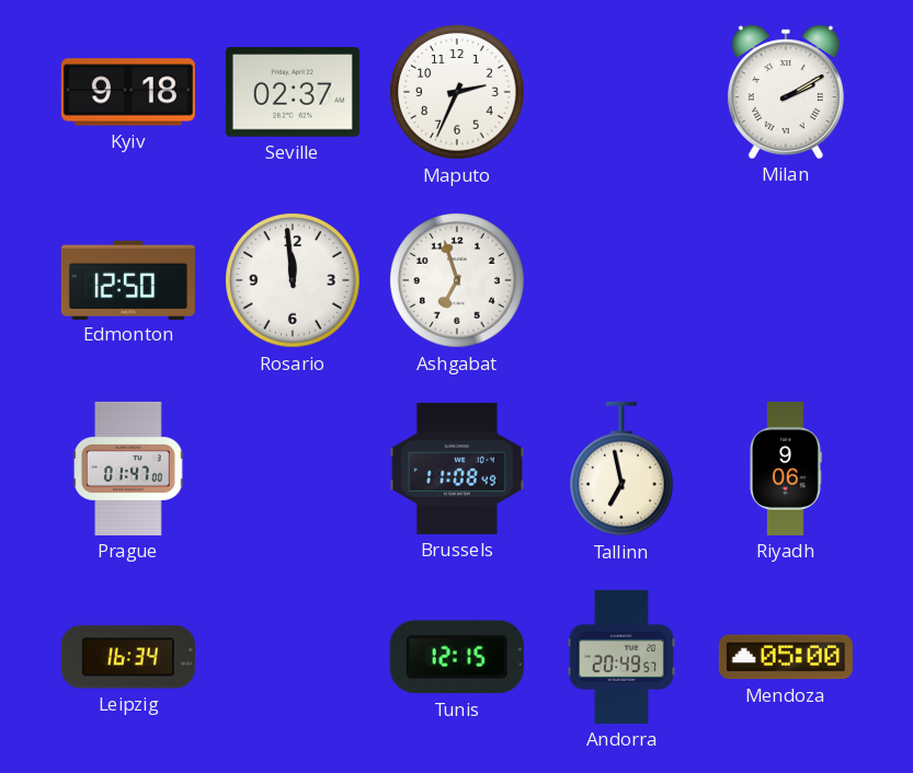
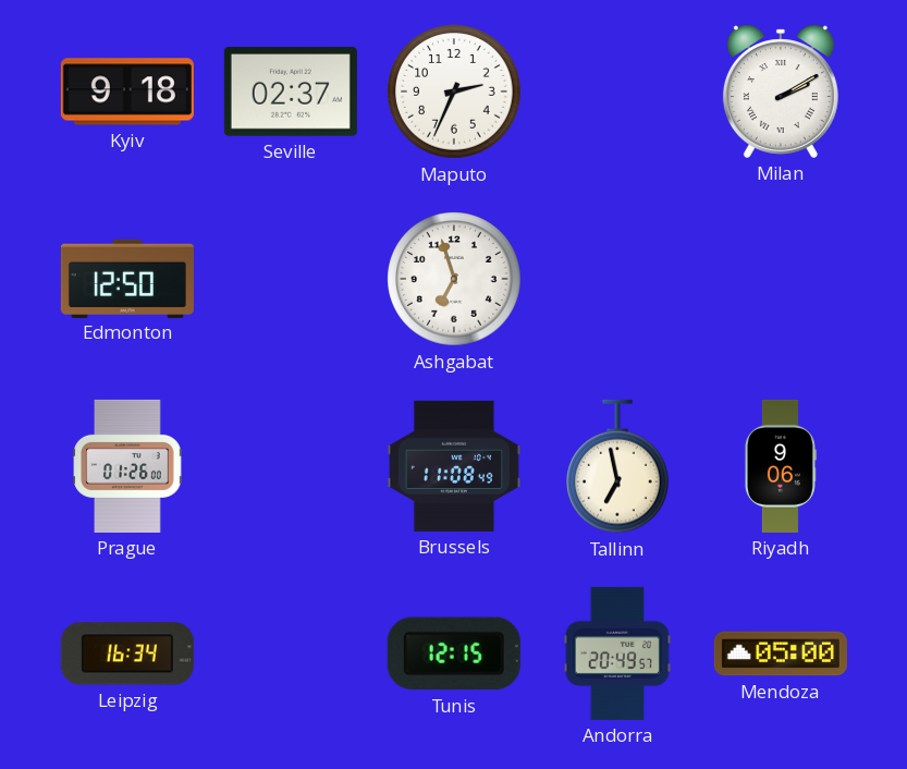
Rosario: 11:59 -> none
Prague: 01:47 -> 01:26
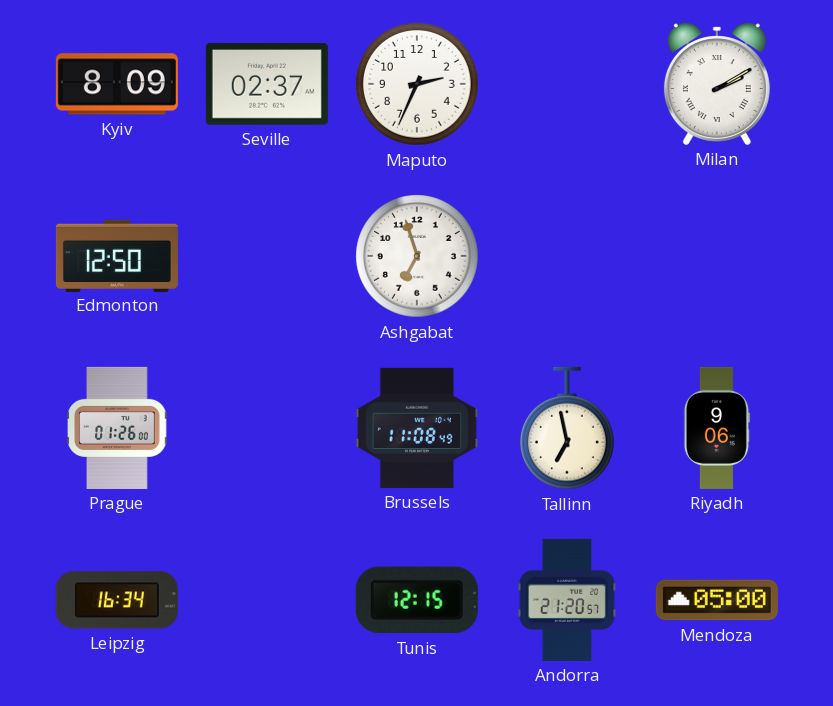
Kyiv: 9:18 -> 8:09
Andorra: 20:49 -> 21:20
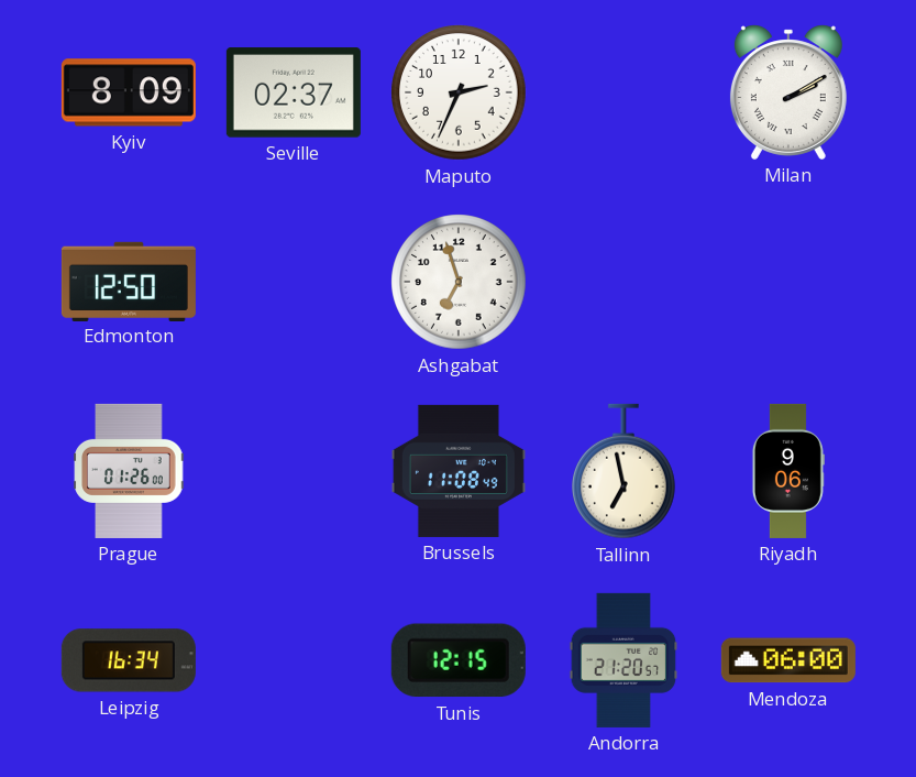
Mendoza: 05:00 -> 06:00
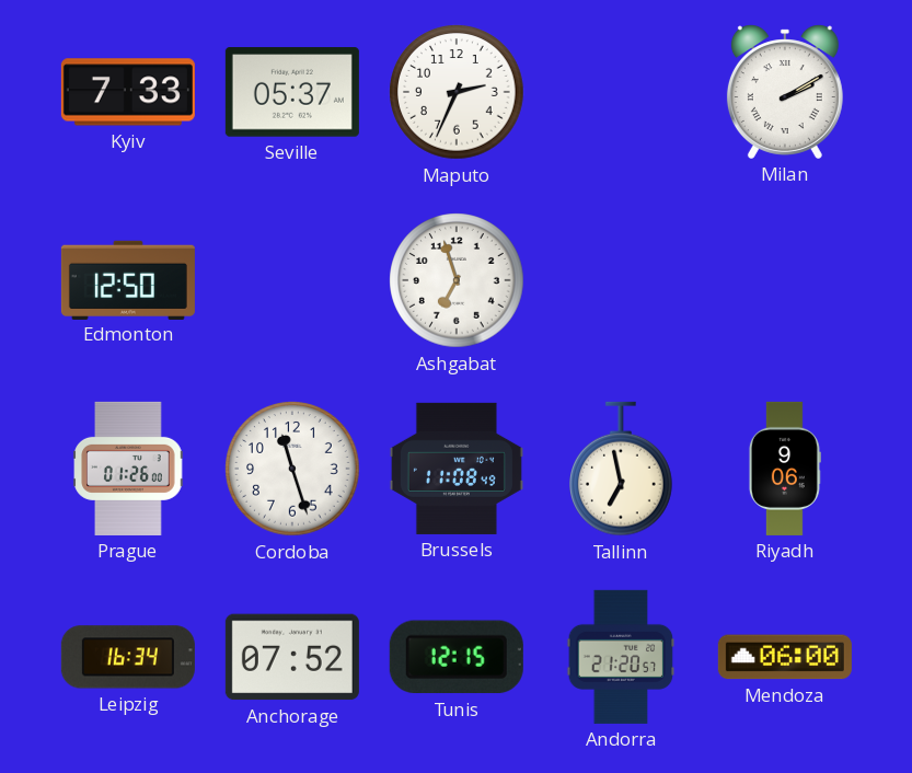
Kyiv: 8:09 -> 7:33
Seville: 02:37 -> 05:37
Cordoba: none -> 11:27
Anchorage: none -> 07:52
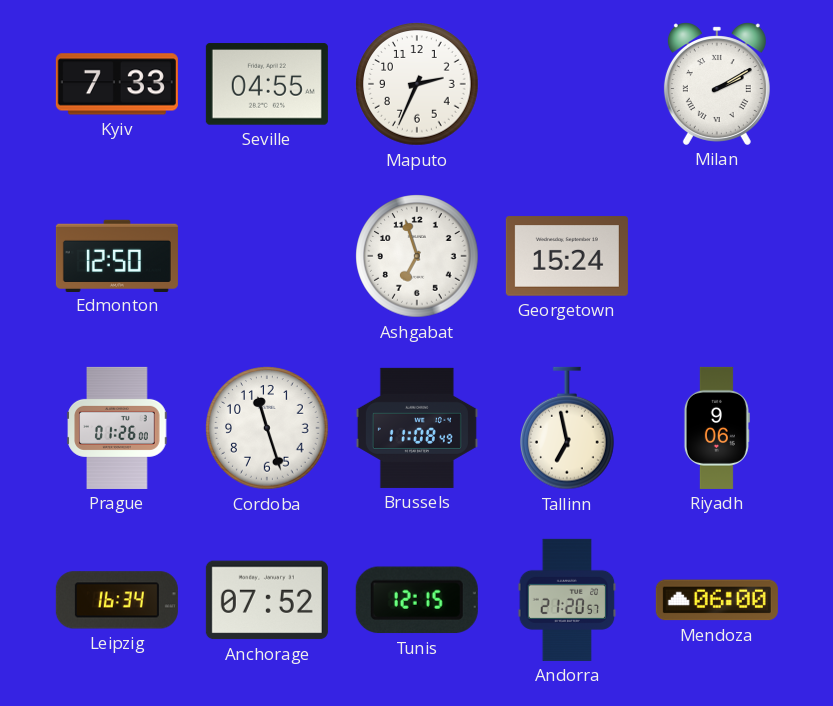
Seville: 05:37 -> 04:55
Georgetown: none -> 15:24
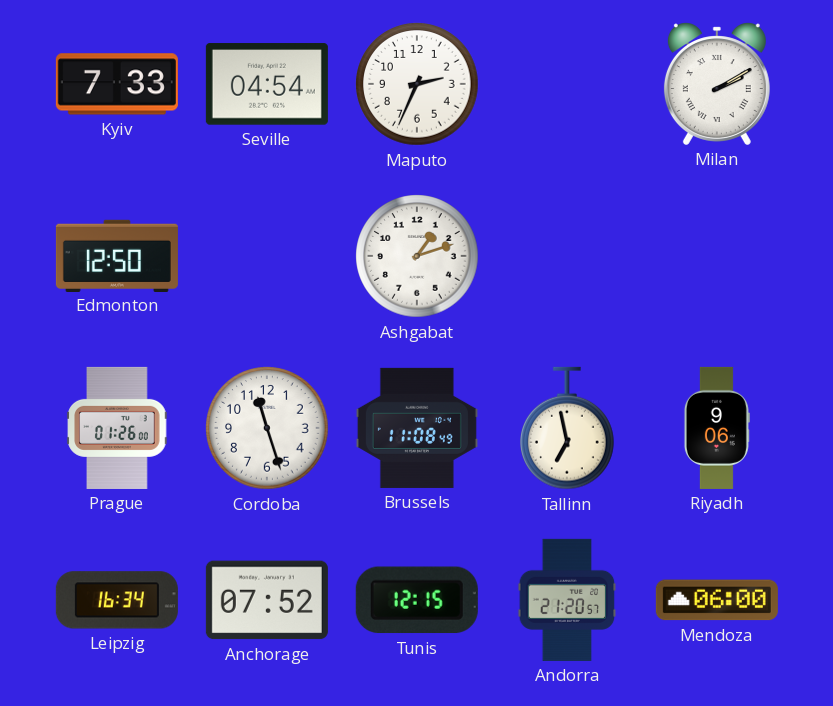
Seville: 04:55 -> 04:54
Ashgabat: 6:57 -> 1:12
Georgetown: 15:24 -> none
